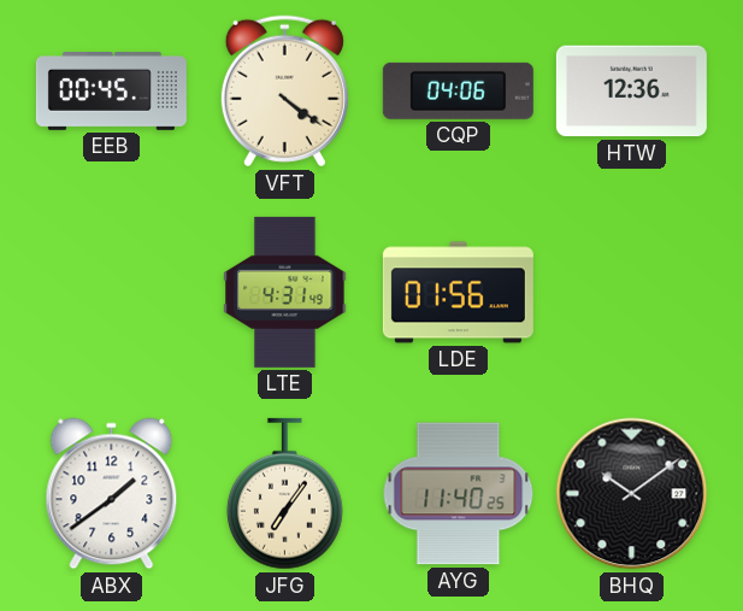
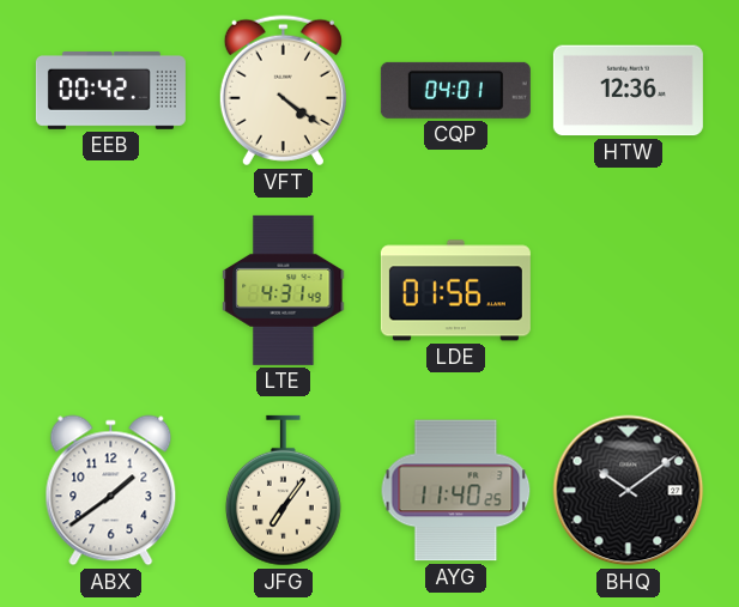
EEB: 00:45 -> 00:42
CQP: 04:06 -> 04:01
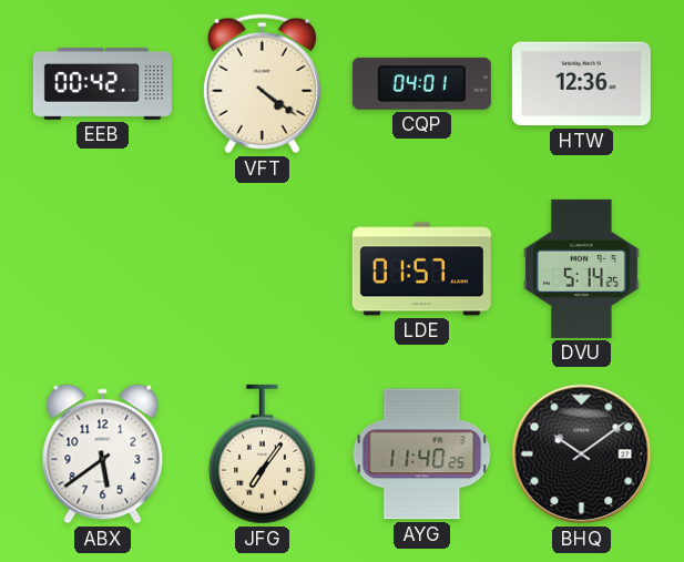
LTE: 4:31 -> none
LDE: 01:56 -> 01:57
DVU: none -> 5:14
ABX: 1:39 -> 5:39
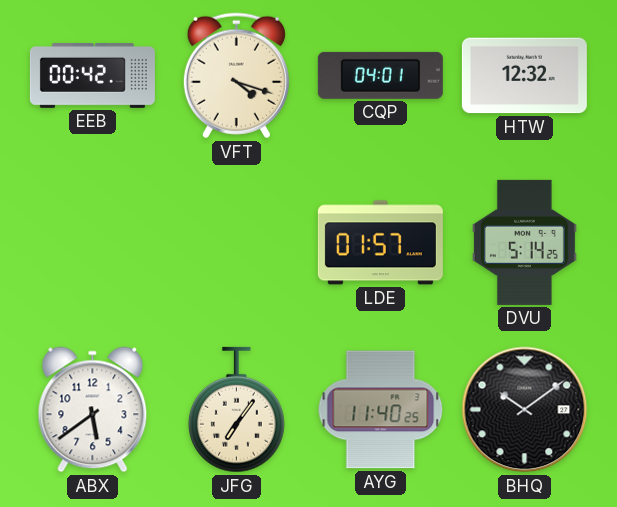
VFT: 4:21 -> 4:18
HTW: 12:36 -> 12:32
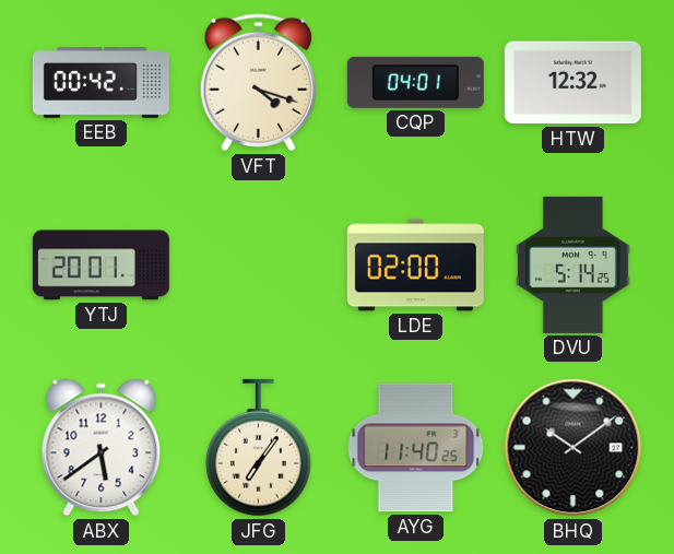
YTJ: none -> 20:01
LDE: 01:57 -> 02:00
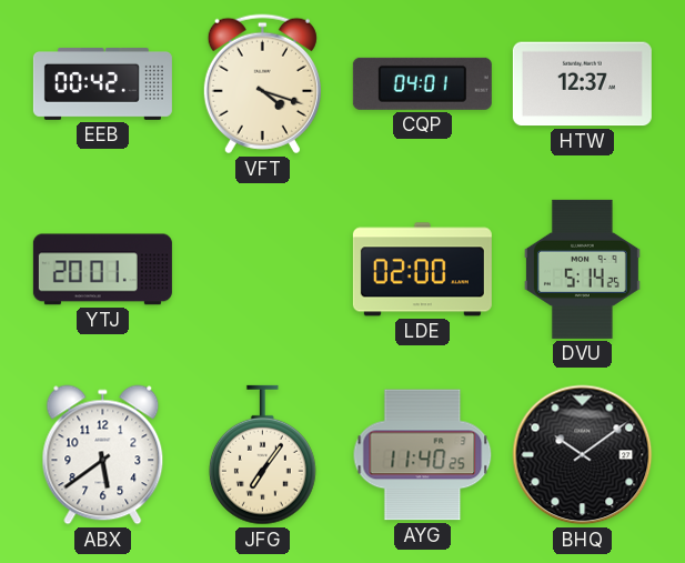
HTW: 12:32 -> 12:37
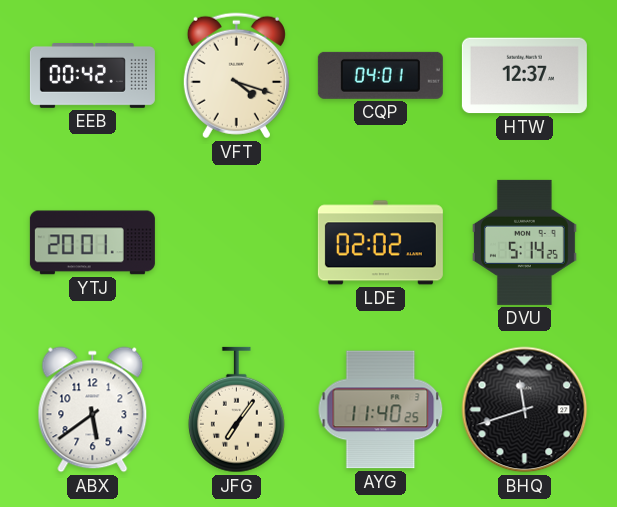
LDE: 02:00 -> 02:02
BHQ: 10:09 -> 11:42
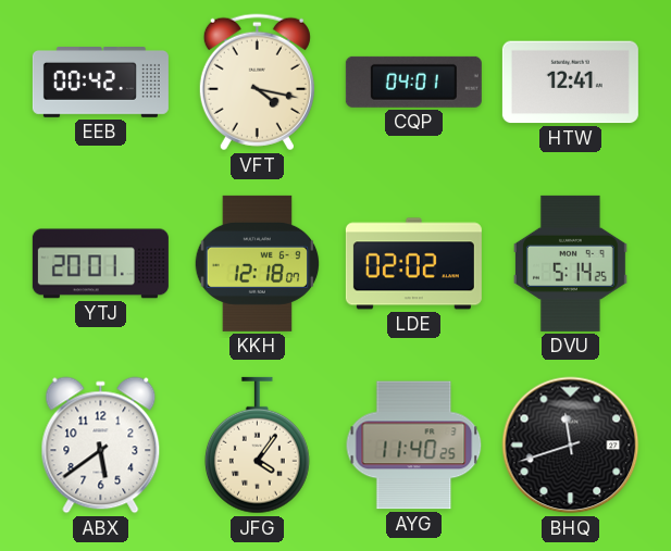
VFT: 4:18 -> 4:17
HTW: 12:37 -> 12:41
KKH: none -> 12:18
JFG: 7:06 -> 4:06
